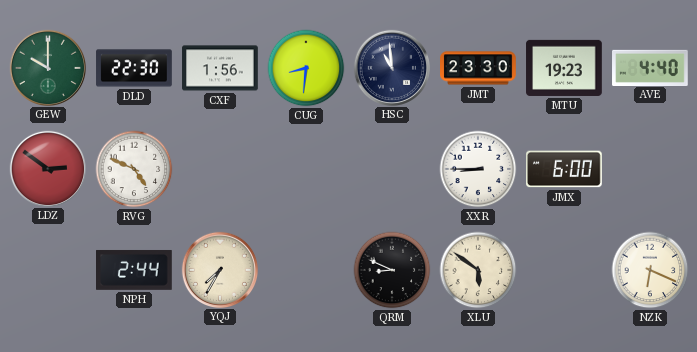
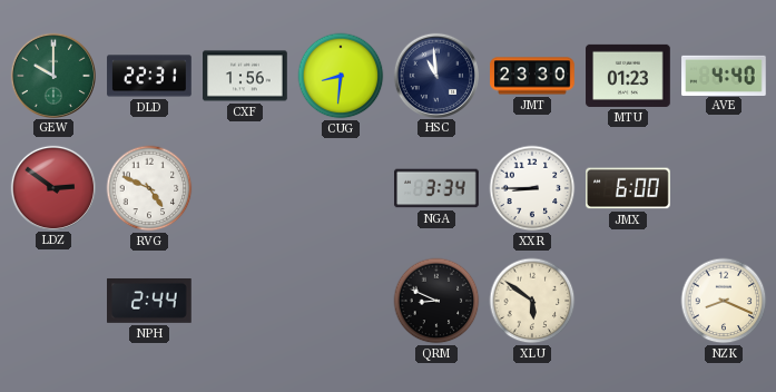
DLD: 22:30 -> 22:31
MTU: 19:23 -> 01:23
NGA: none -> 3:34
YQJ: 7:35 -> none
NZK: 6:19 -> 8:19
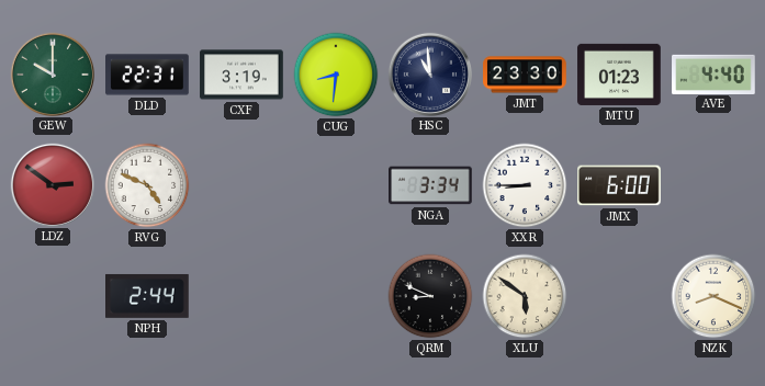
CXF: 1:56 -> 3:19
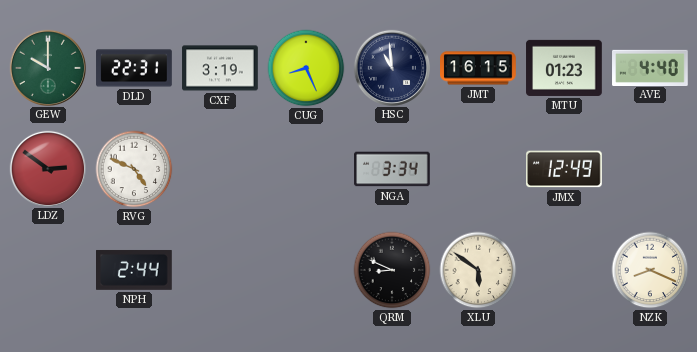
CUG: 8:31 -> 8:26
JMT: 23:30 -> 16:15
XXR: 8:45 -> none
JMX: 6:00 -> 12:49
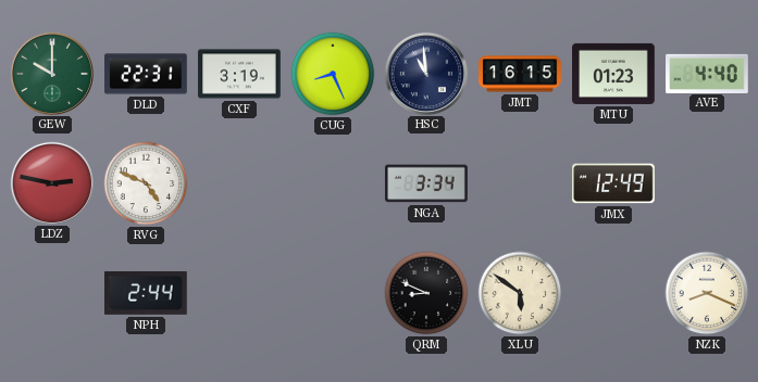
LDZ: 2:51 -> 2:47
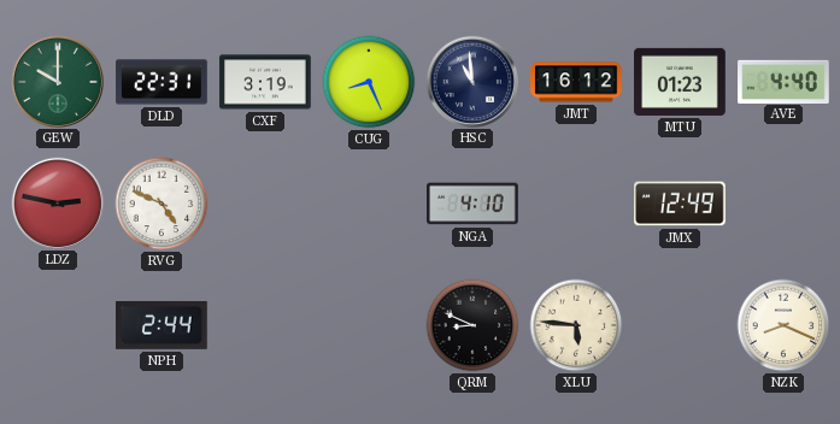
JMT: 16:15 -> 16:12
NGA: 3:34 -> 4:10
XLU: 5:51 -> 5:46
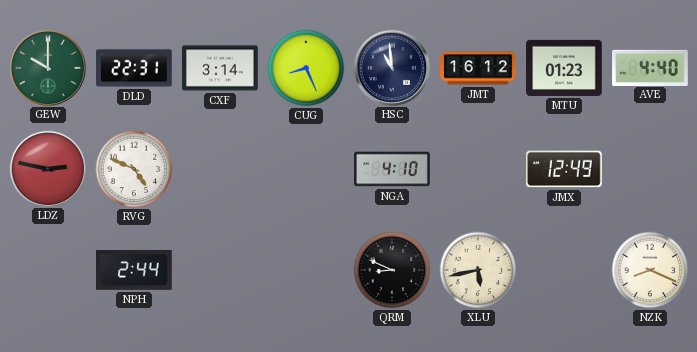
CXF: 3:19 -> 3:14
XLU: 5:46 -> 5:43
